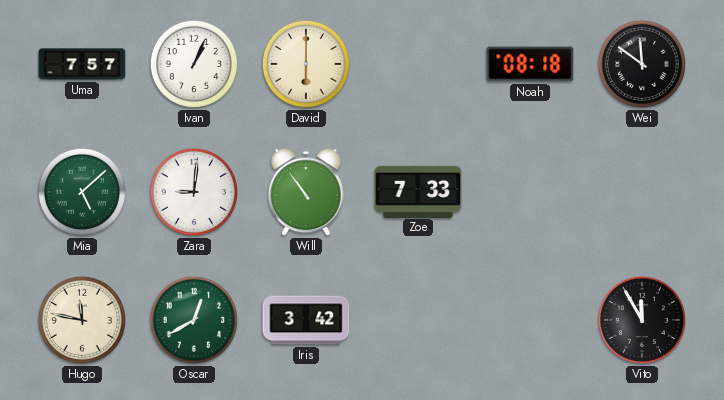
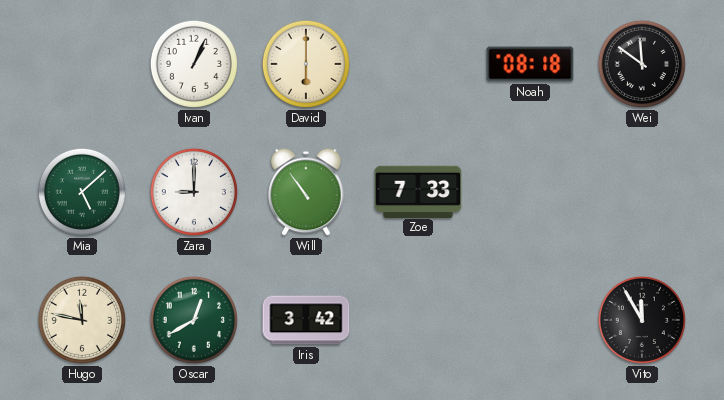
Uma: 7:57 -> none
Zara: 9:01 -> 9:00
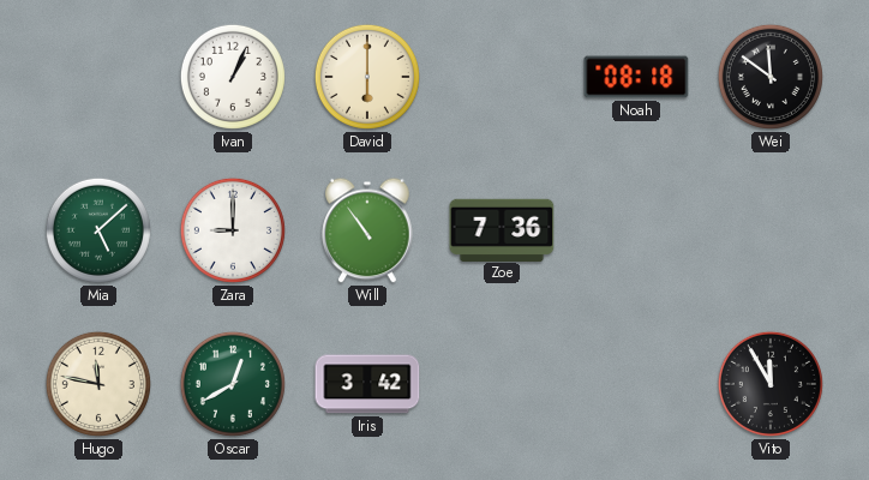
Zoe: 7:33 -> 7:36
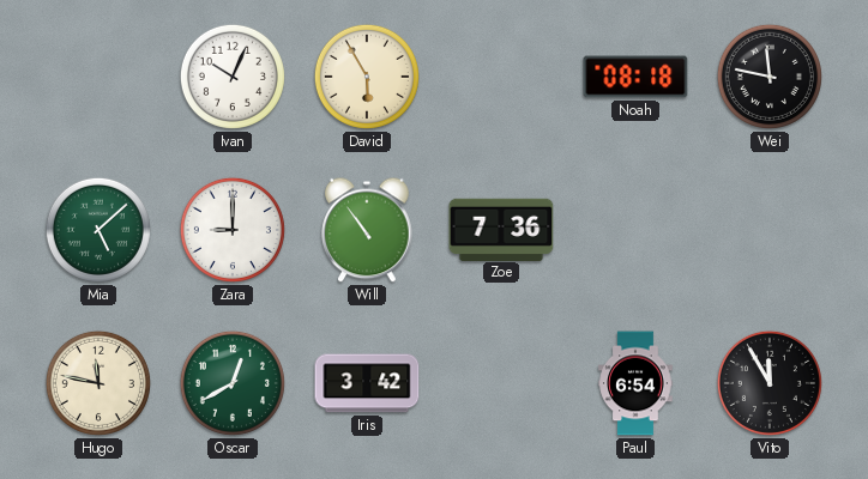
Ivan: 1:04 -> 10:04
David: 6:00 -> 5:55
Wei: 11:51 -> 11:47
Paul: none -> 6:54
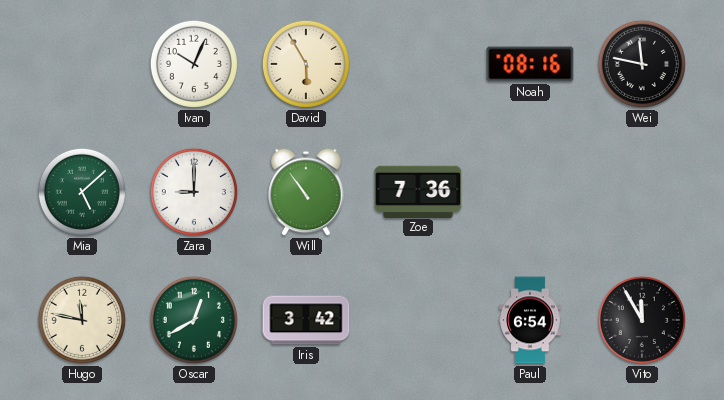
Noah: 08:18 -> 08:16
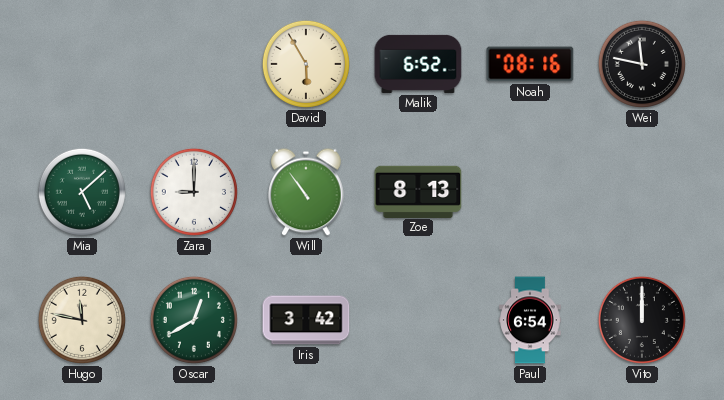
Ivan: 10:04 -> none
Malik: none -> 6:52
Zoe: 7:36 -> 8:13
Vito: 11:55 -> 12:00
